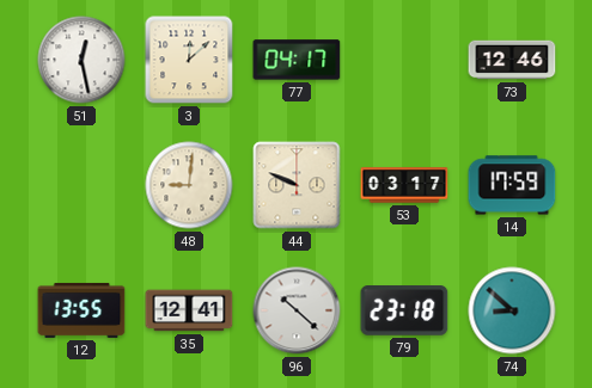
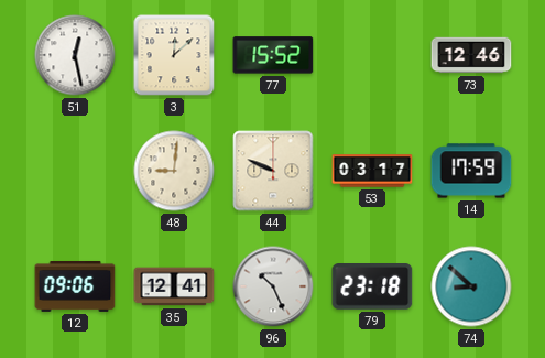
77: 04:17 -> 15:52
12: 13:55 -> 09:06
96: 10:22 -> 10:26
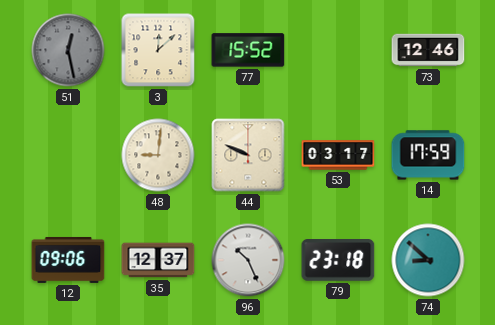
51 dial: white -> grey
35: 12:41 -> 12:37
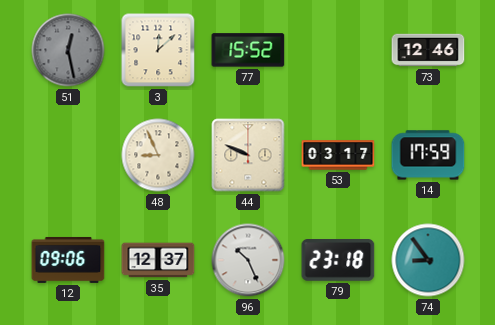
48: 9:01 -> 8:56
74: 8:52 -> 8:54
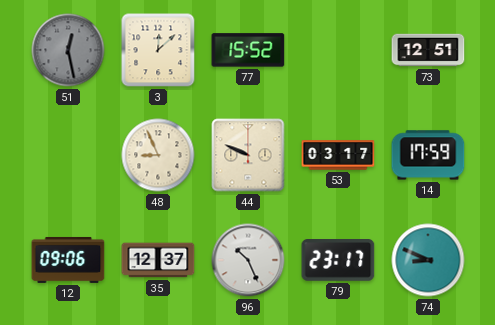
73: 12:46 -> 12:51
79: 23:18 -> 23:17
74: 8:54 -> 8:49
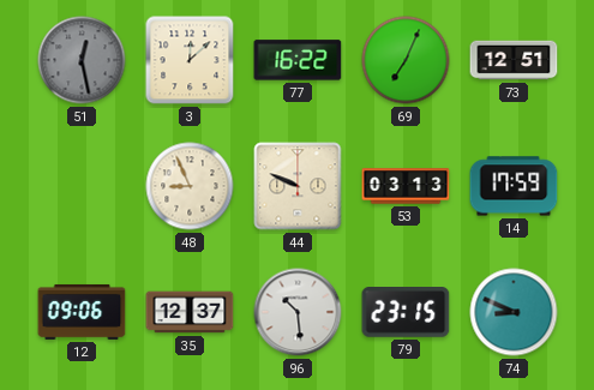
77: 15:52 -> 16:22
69: none -> 7:04
53: 03:17 -> 03:13
96: 10:26 -> 10:29
79: 23:17 -> 23:15
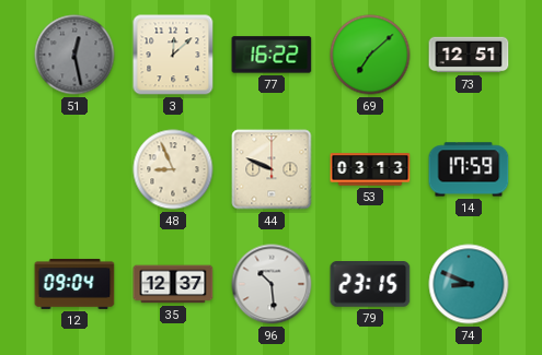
69: 7:04 -> 7:08
12: 09:06 -> 09:04
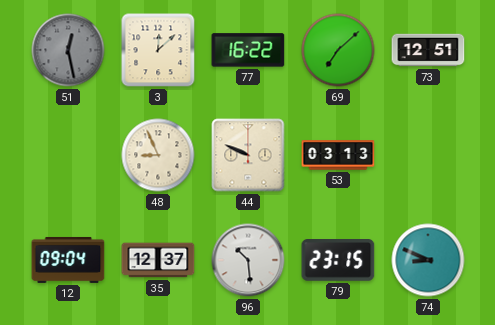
14: 17:59 -> none
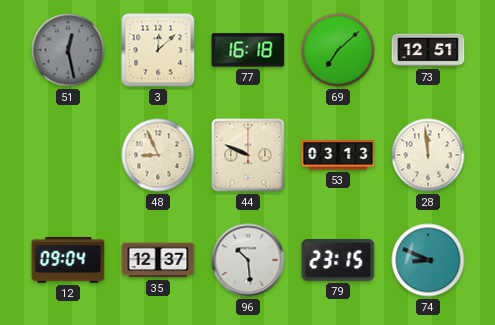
77: 16:22 -> 16:18
28: none -> 11:59
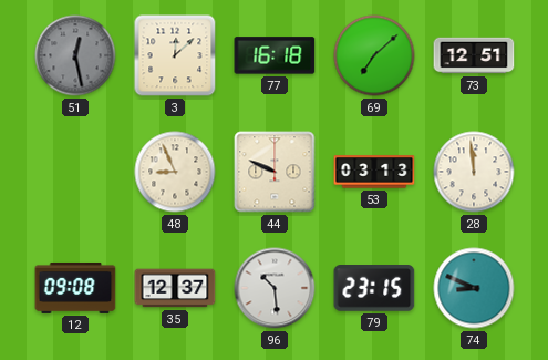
12: 09:04 -> 09:08
